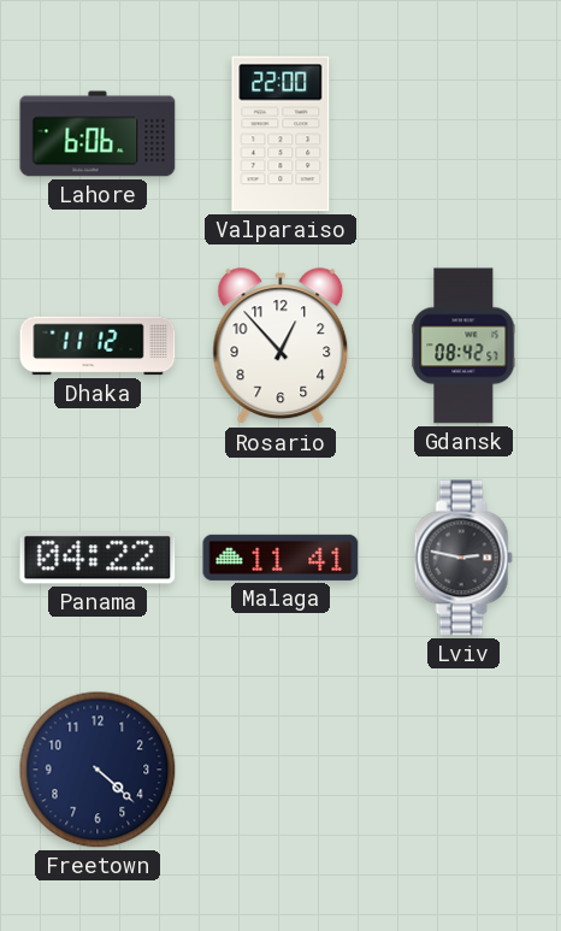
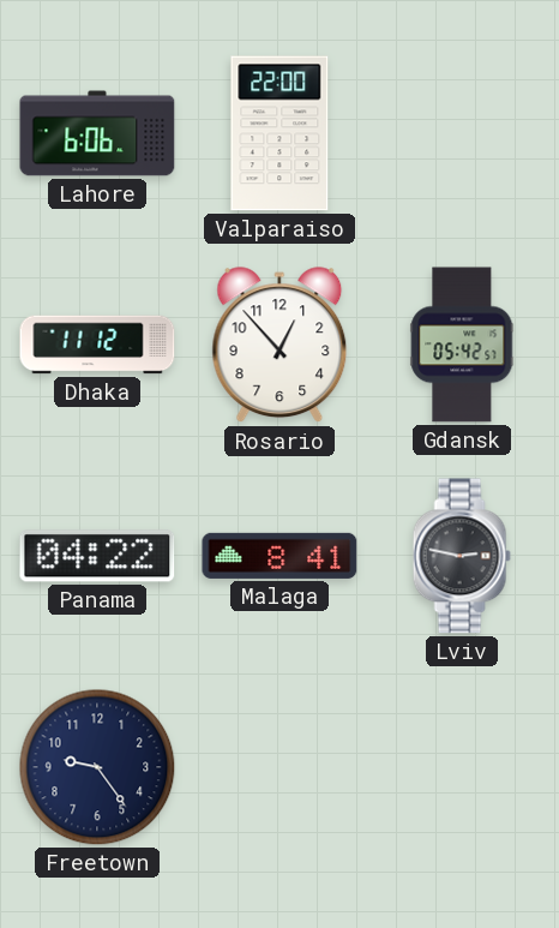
Gdansk: 08:42 -> 05:42
Malaga: 11:41 -> 8:41
Freetown: 4:22 -> 9:24
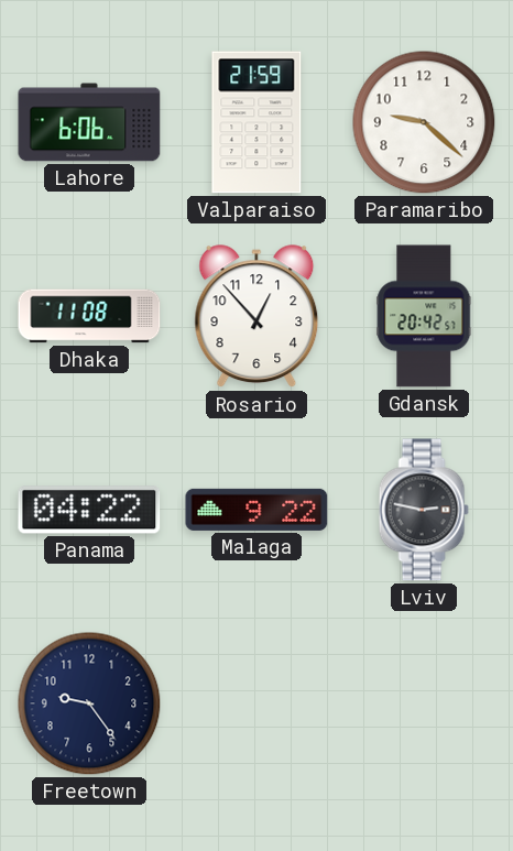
Valparaiso: 22:00 -> 21:59
Paramaribo: none -> 9:22
Dhaka: 11:12 -> 11:08
Gdansk: 05:42 -> 20:42
Malaga: 8:41 -> 9:22
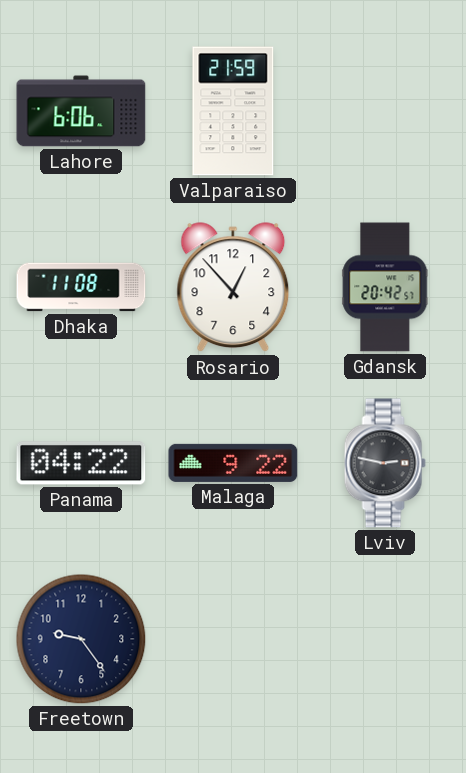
Paramaribo: 9:22 -> none
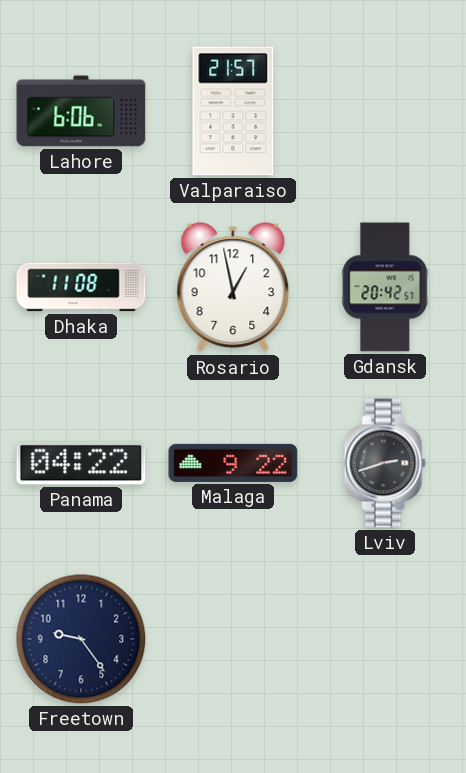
Valparaiso: 21:59 -> 21:57
Rosario: 12:53 -> 12:58
Lviv: 2:47 -> 2:42
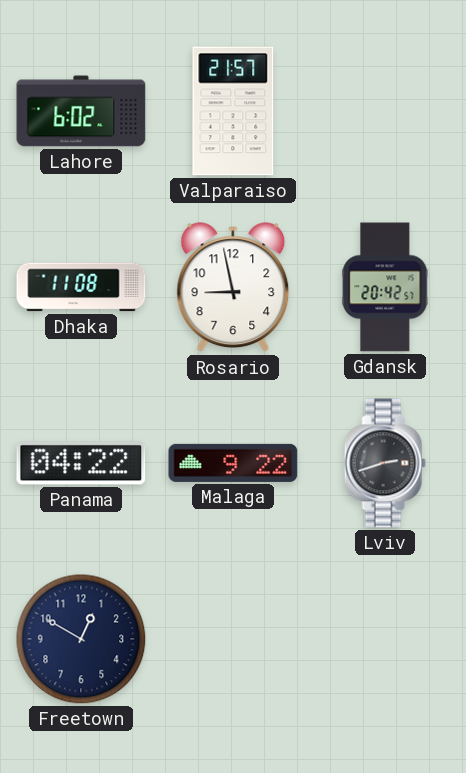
Lahore: 6:06 -> 6:02
Rosario: 12:58 -> 8:58
Freetown: 9:24 -> 12:50
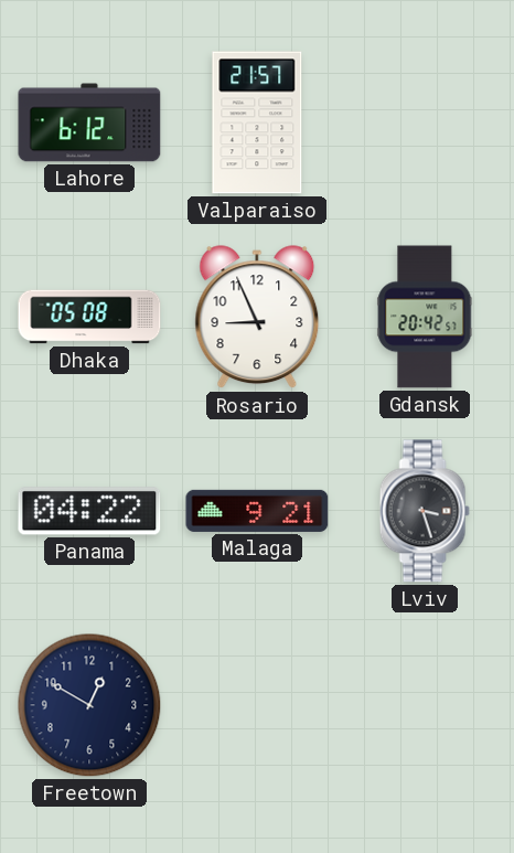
Lahore: 6:02 -> 6:12
Dhaka: 11:08 -> 05:08
Rosario: 8:58 -> 8:56
Malaga: 9:22 -> 9:21
Lviv: 2:42 -> 3:27
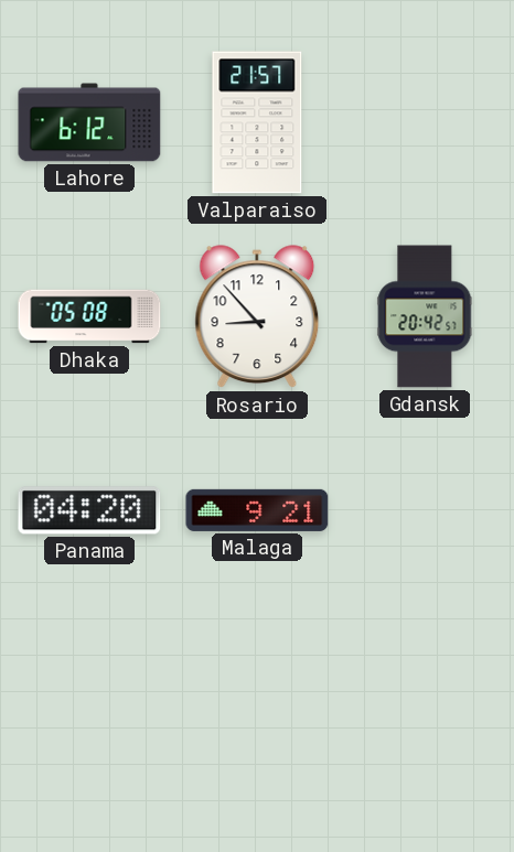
Rosario: 8:56 -> 8:53
Panama: 04:22 -> 04:20
Lviv: 3:27 -> none
Freetown: 12:50 -> none
